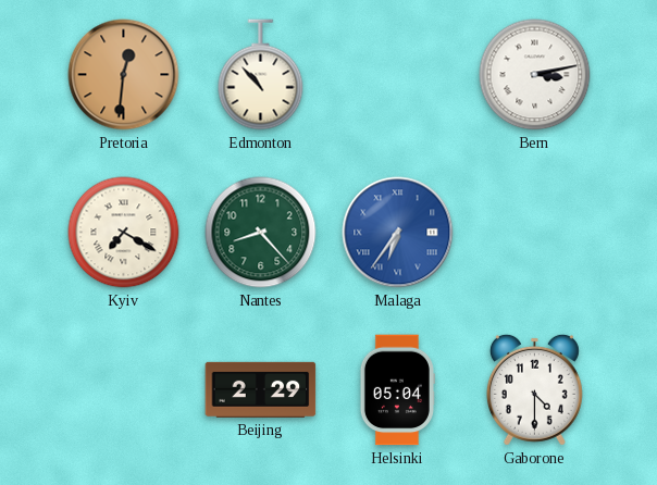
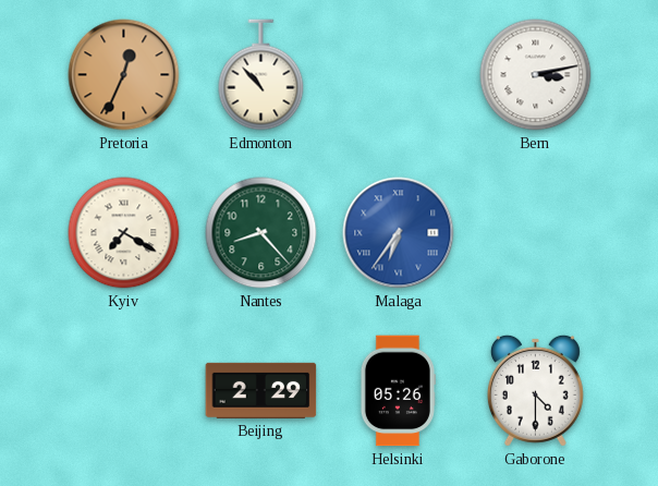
Pretoria: 12:31 -> 12:34
Helsinki: 05:04 -> 05:26
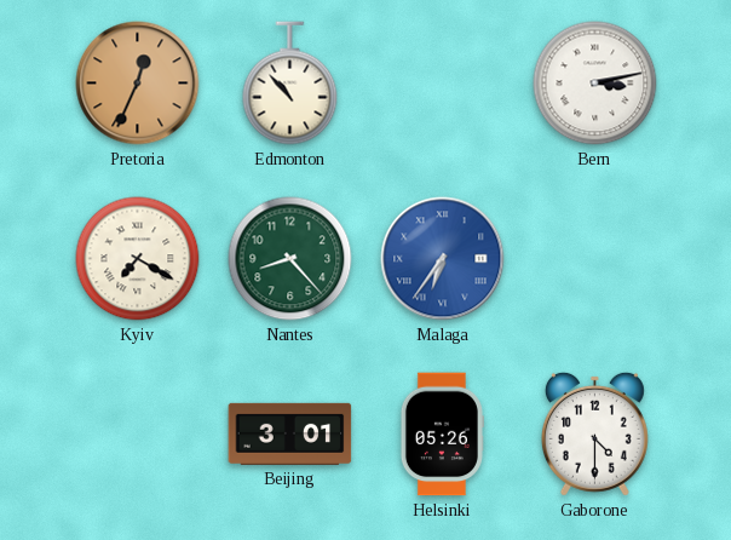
Beijing: 2:29 -> 3:01
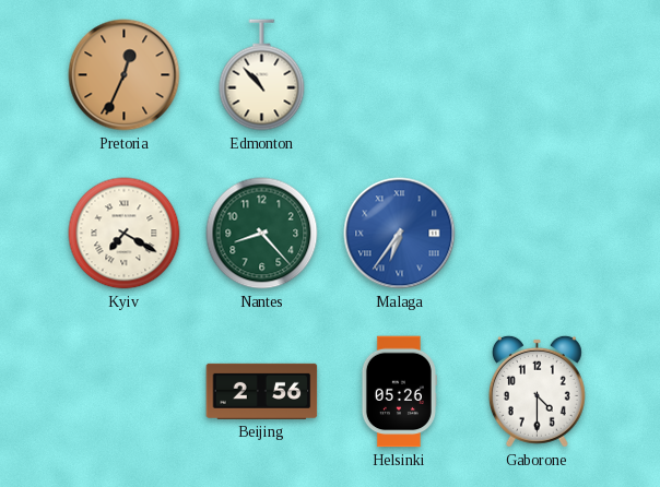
Bern: 3:13 -> none
Beijing: 3:01 -> 2:56
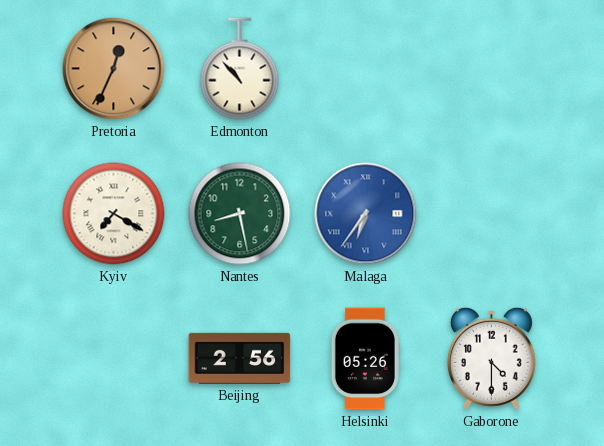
Nantes: 8:23 -> 8:28
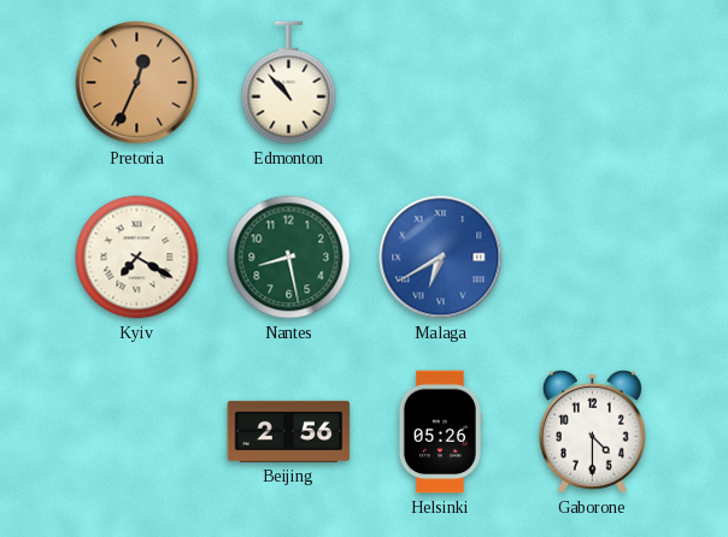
Malaga: 6:36 -> 6:40
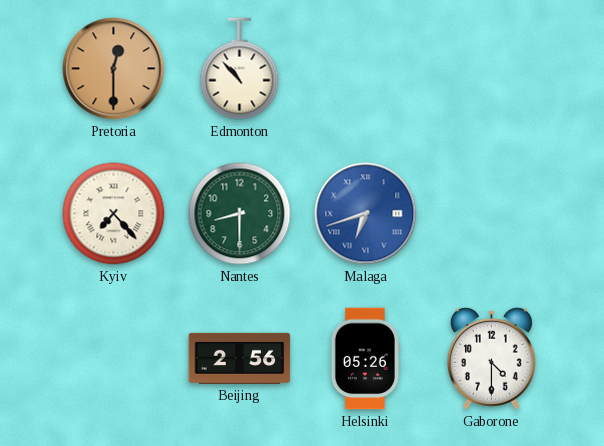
Pretoria: 12:34 -> 12:30
Kyiv: 7:20 -> 7:23
Nantes: 8:28 -> 8:30
Malaga: 6:40 -> 6:42
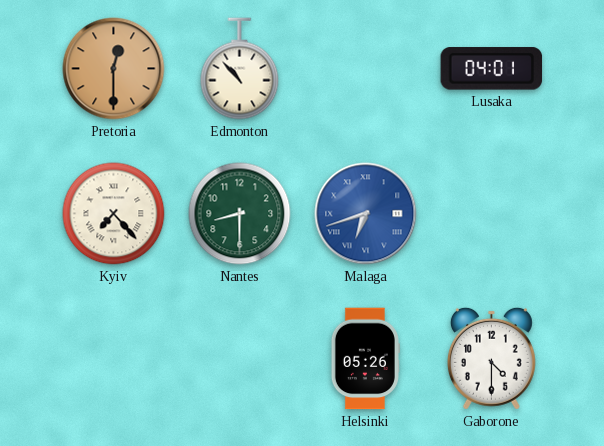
Lusaka: none -> 04:01
Beijing: 2:56 -> none
